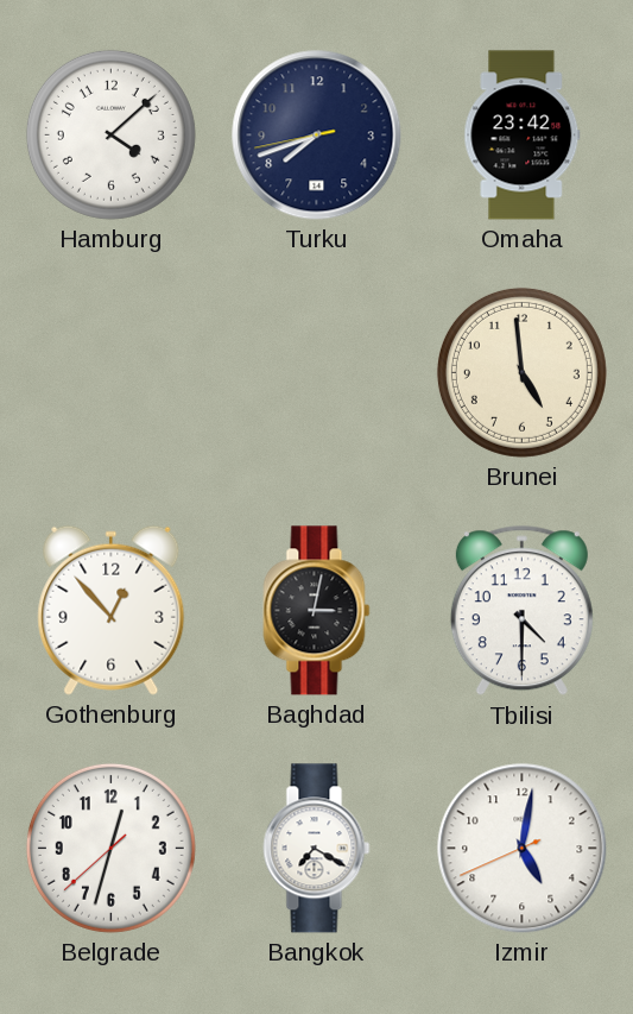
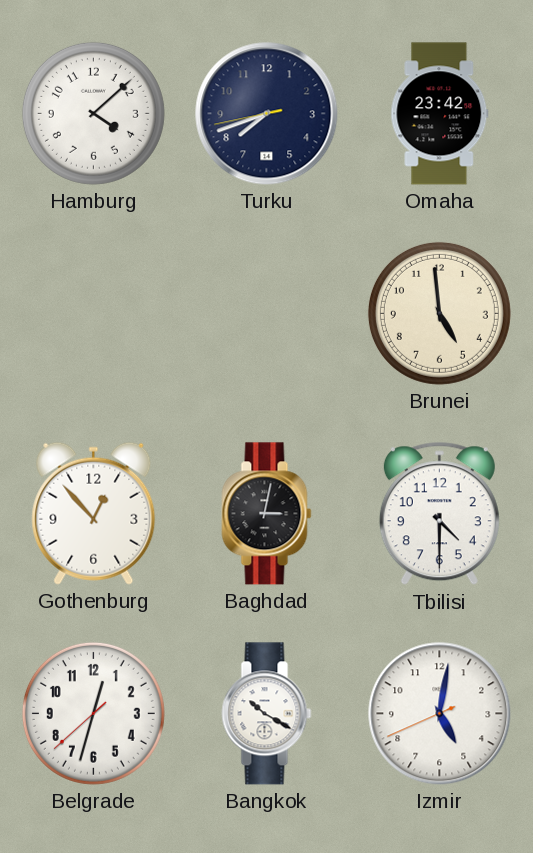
Bangkok: 7:20 -> 10:20
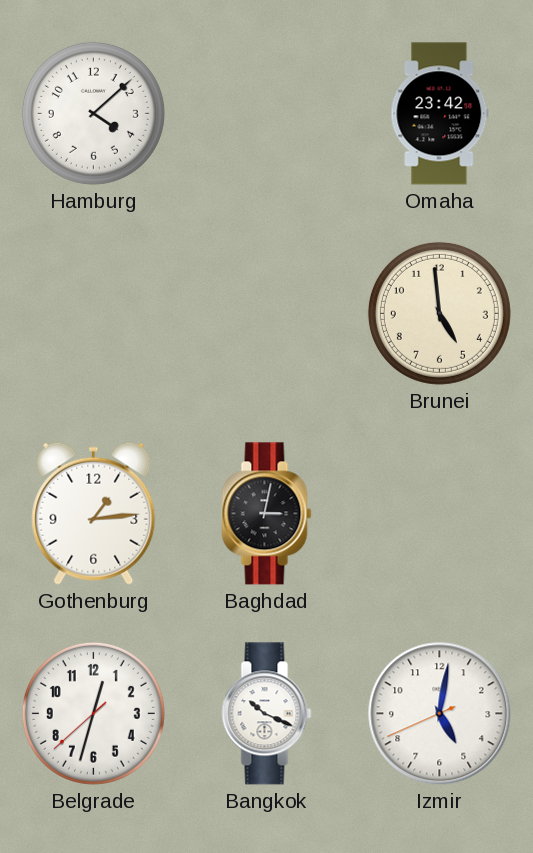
Turku: 7:41 -> none
Gothenburg: 12:53 -> 1:14
Tbilisi: 4:30 -> none
Bangkok: 10:20 -> 10:19
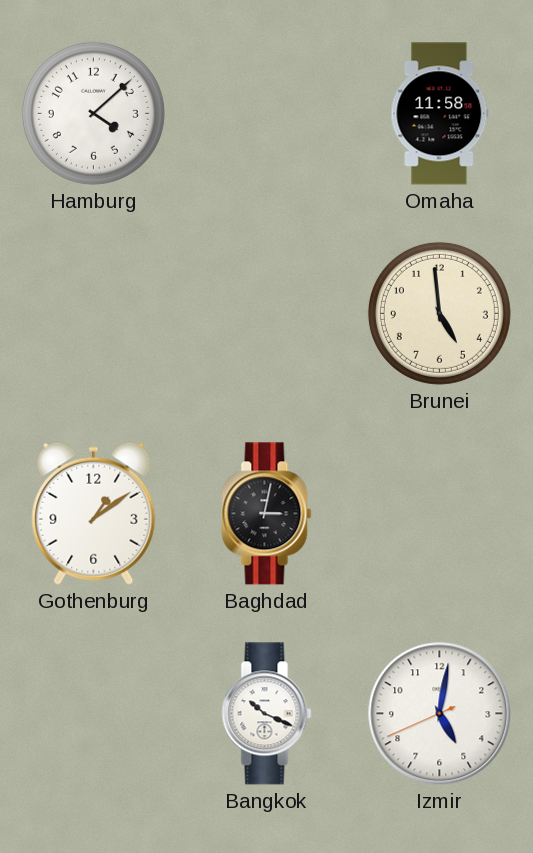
Omaha: 23:42 -> 11:58
Gothenburg: 1:14 -> 1:09
Belgrade: 12:32 -> none
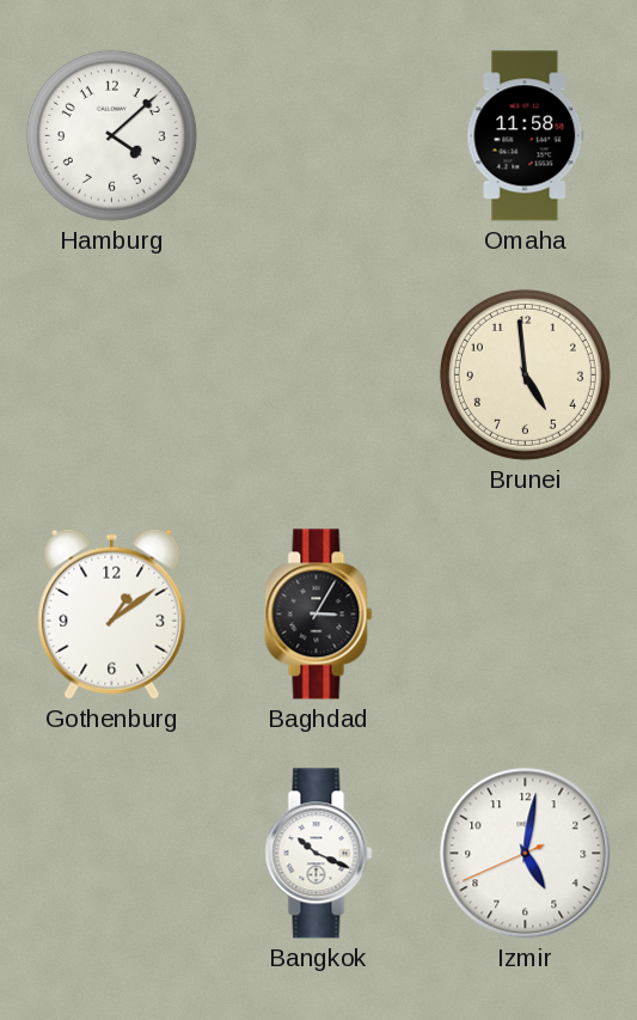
Baghdad: 3:02 -> 3:05
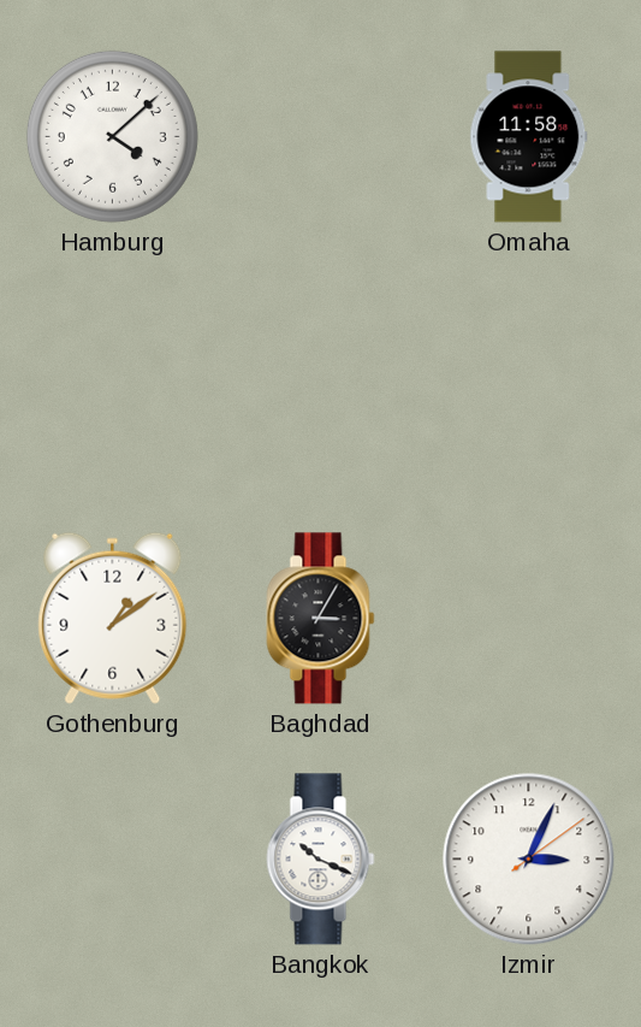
Brunei: 4:59 -> none
Izmir: 5:01 -> 3:04
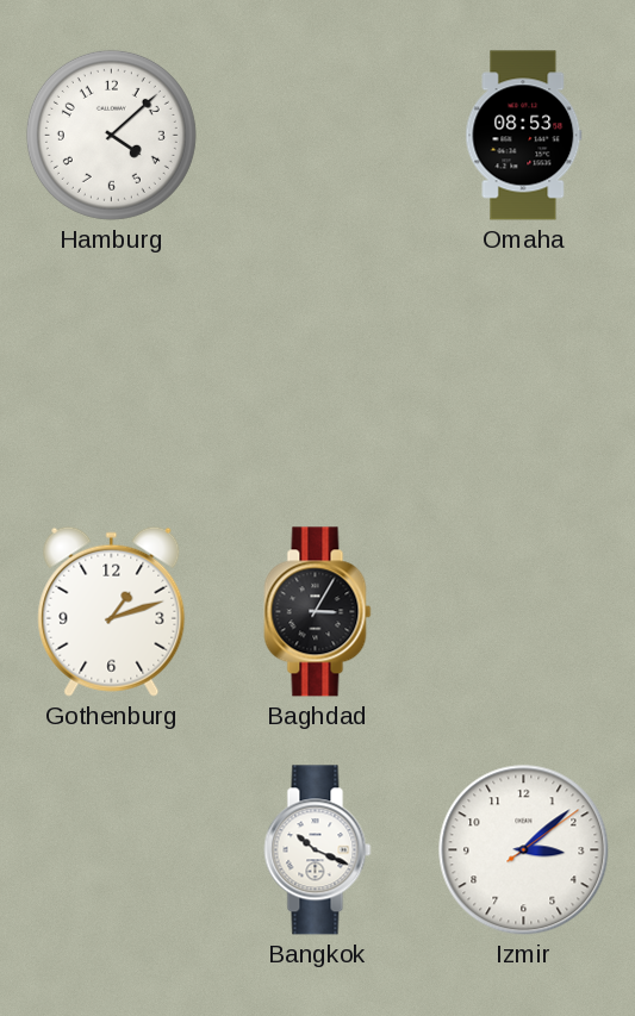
Omaha: 11:58 -> 08:53
Gothenburg: 1:09 -> 1:12
Izmir: 3:04 -> 3:08
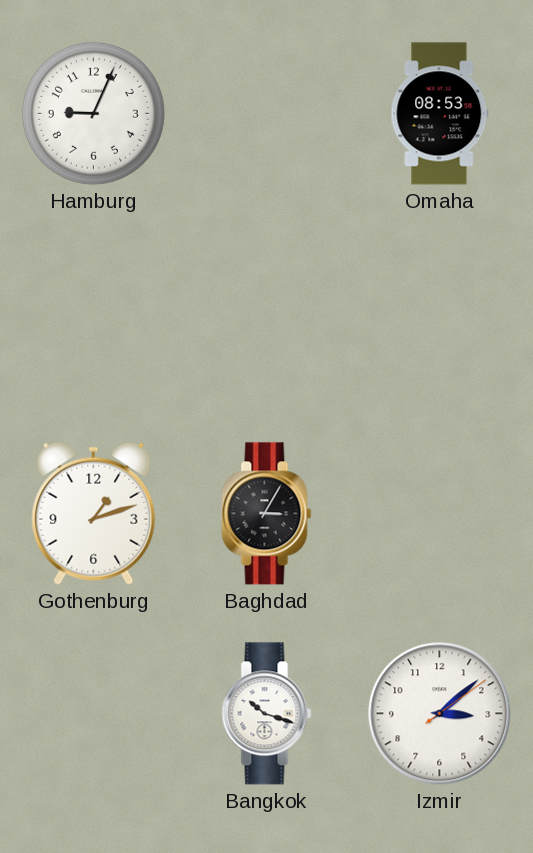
Hamburg: 4:08 -> 9:04
Bangkok: 10:19 -> 10:18
